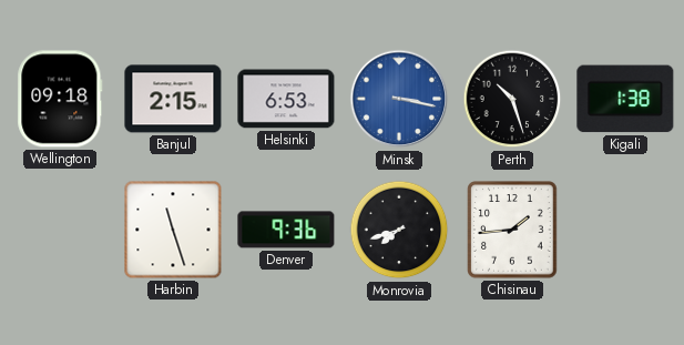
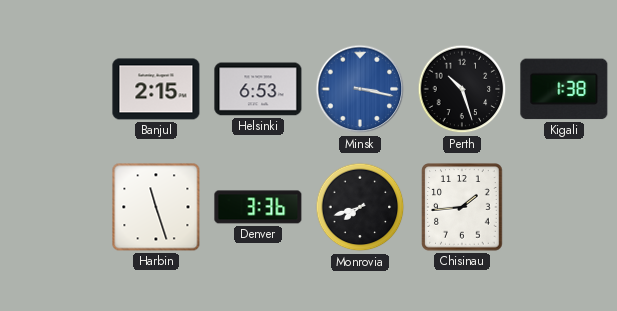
Wellington: 09:18 -> none
Denver: 9:36 -> 3:36
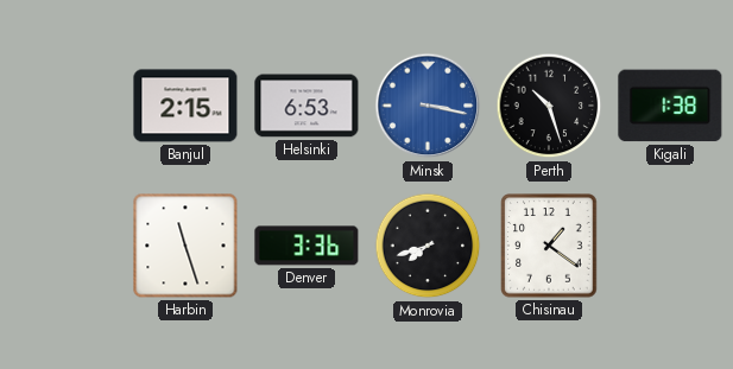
Chisinau: 1:44 -> 1:21
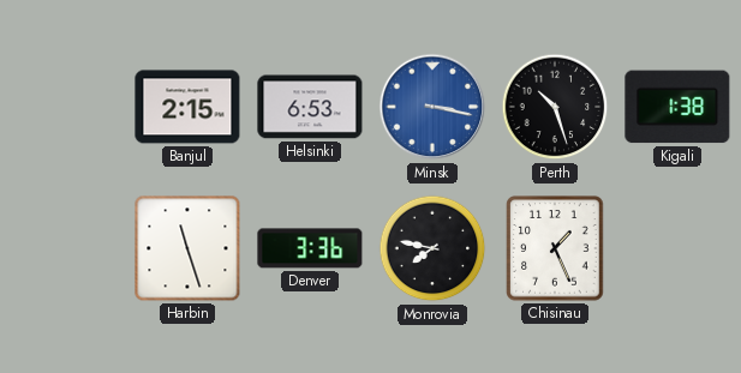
Monrovia: 7:42 -> 7:47
Chisinau: 1:21 -> 1:26
